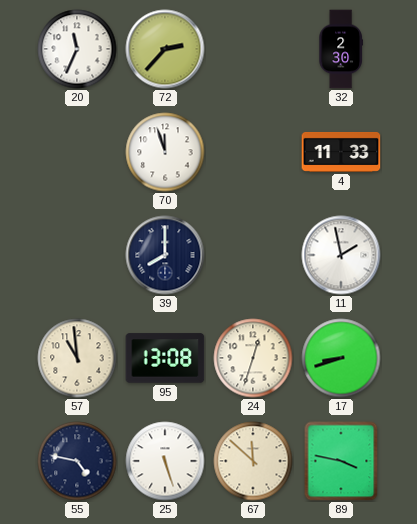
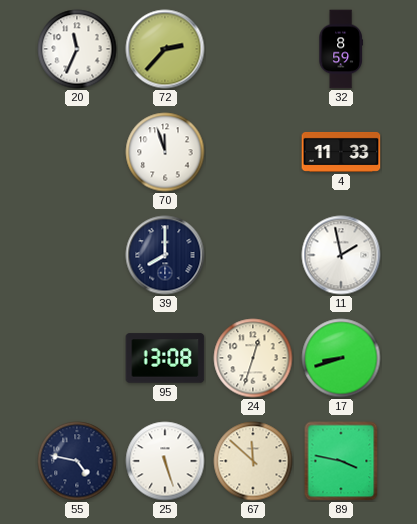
32: 2:30 -> 8:59
57: 10:59 -> none
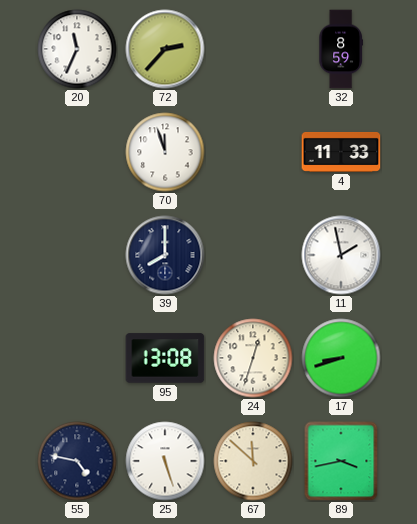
89: 3:47 -> 3:43
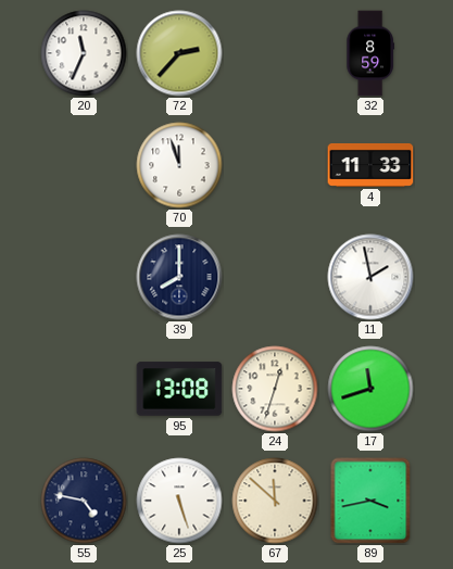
17: 8:42 -> 11:42
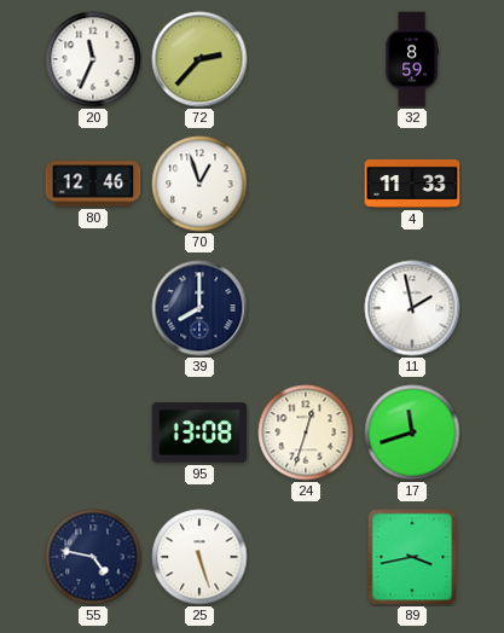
80: none -> 12:46
70: 11:57 -> 12:57
67: 11:52 -> none
